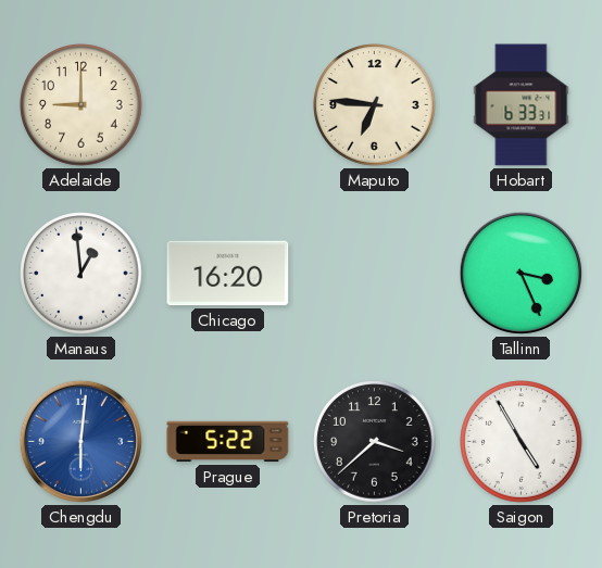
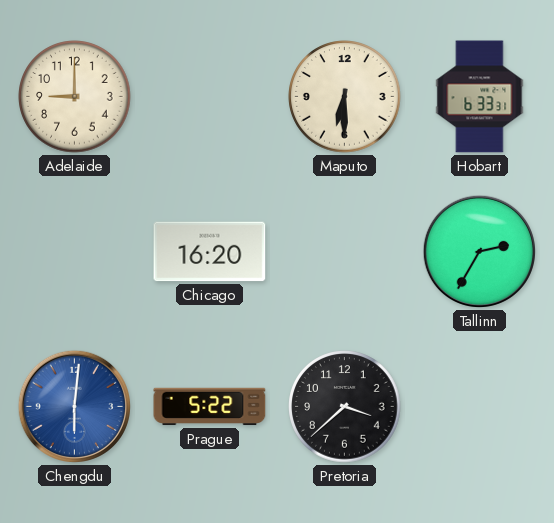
Maputo: 6:46 -> 6:30
Manaus: 12:59 -> none
Tallinn: 3:26 -> 2:35
Saigon: 4:55 -> none
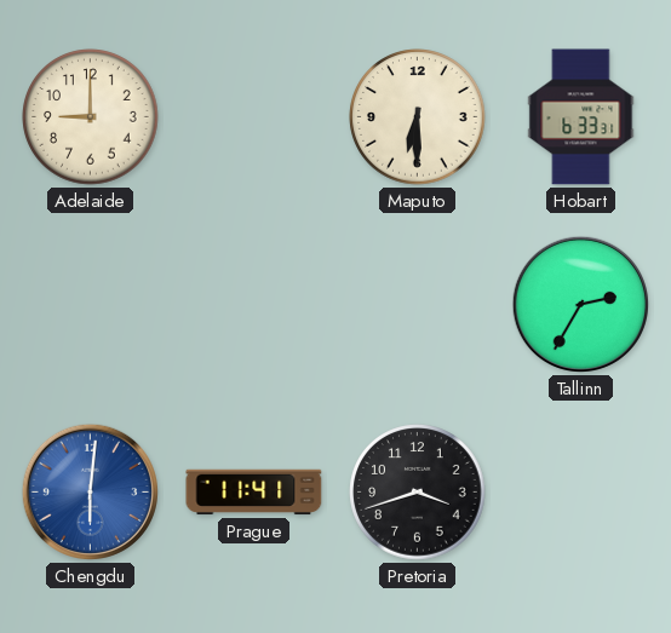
Chicago: 16:20 -> none
Prague: 5:22 -> 11:41
Pretoria: 3:38 -> 3:42
